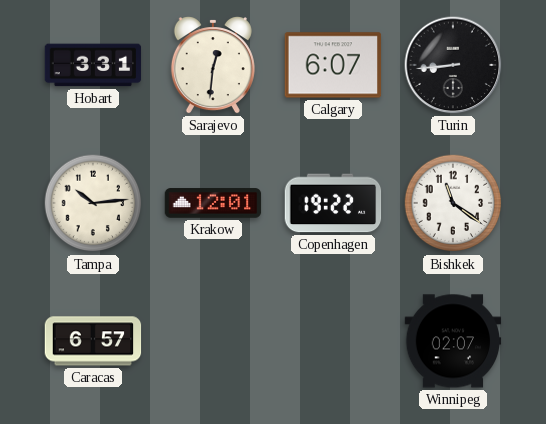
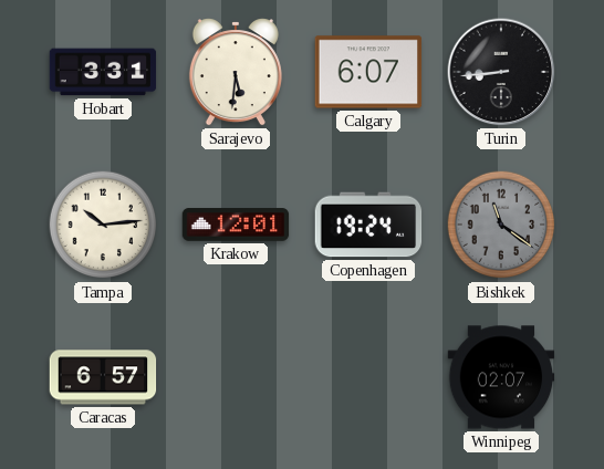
Sarajevo: 12:31 -> 5:31
Copenhagen: 19:22 -> 19:24
Bishkek dial: white -> grey
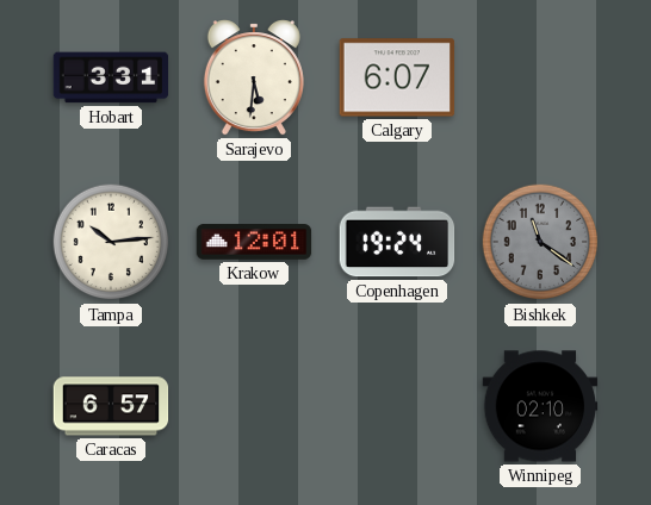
Turin: 8:44 -> none
Winnipeg: 02:07 -> 02:10
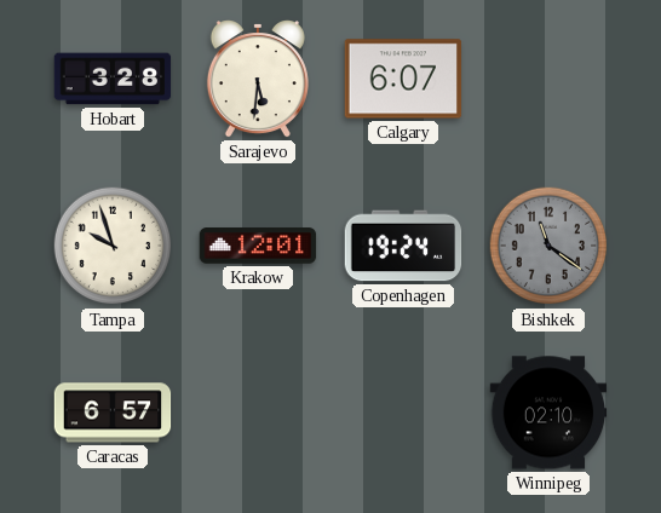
Hobart: 3:31 -> 3:28
Tampa: 10:14 -> 9:57
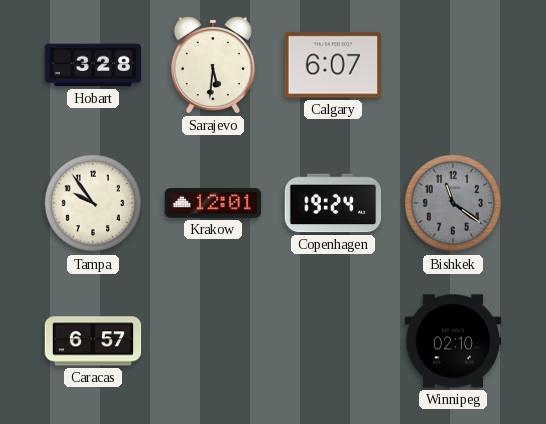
Tampa: 9:57 -> 9:54
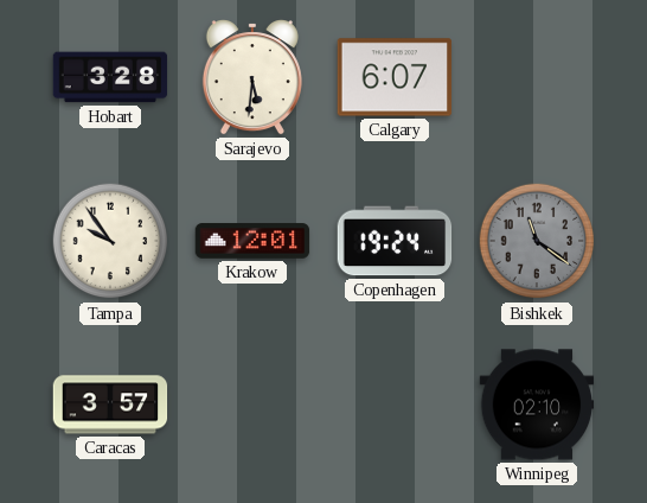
Caracas: 6:57 -> 3:57
